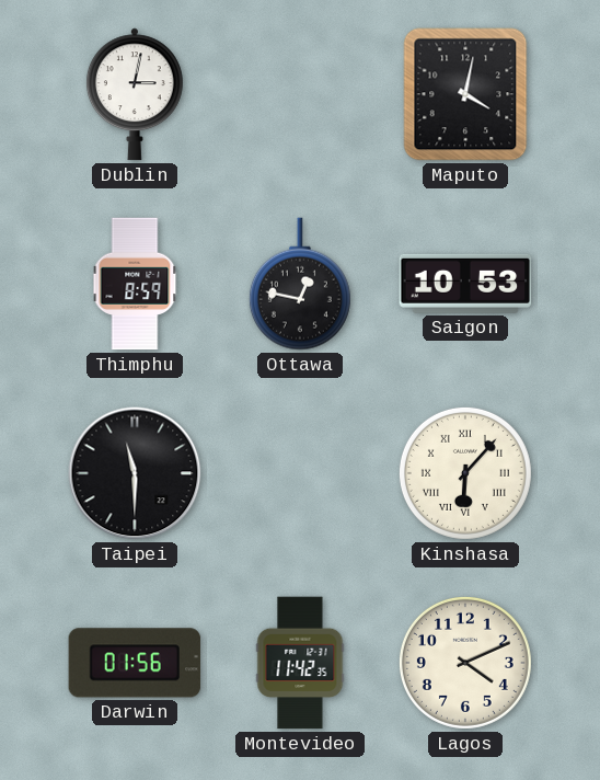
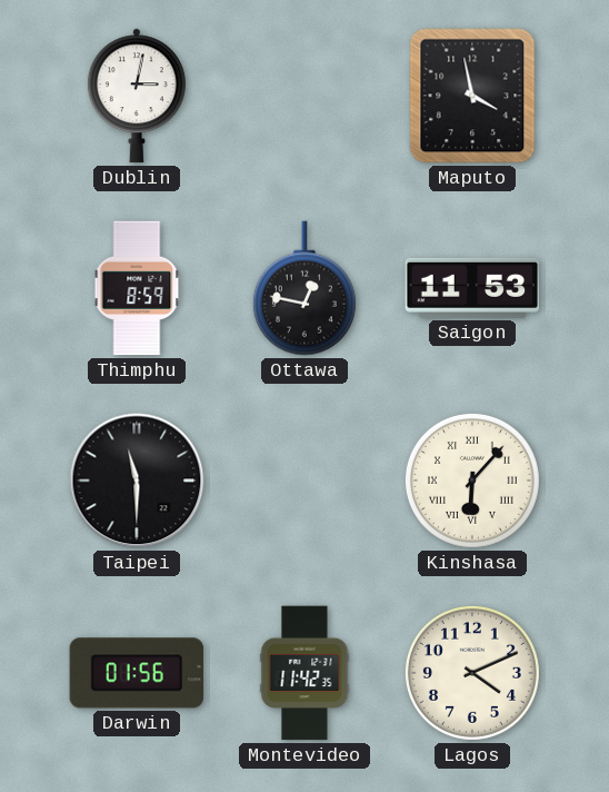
Maputo: 4:02 -> 3:58
Saigon: 10:53 -> 11:53
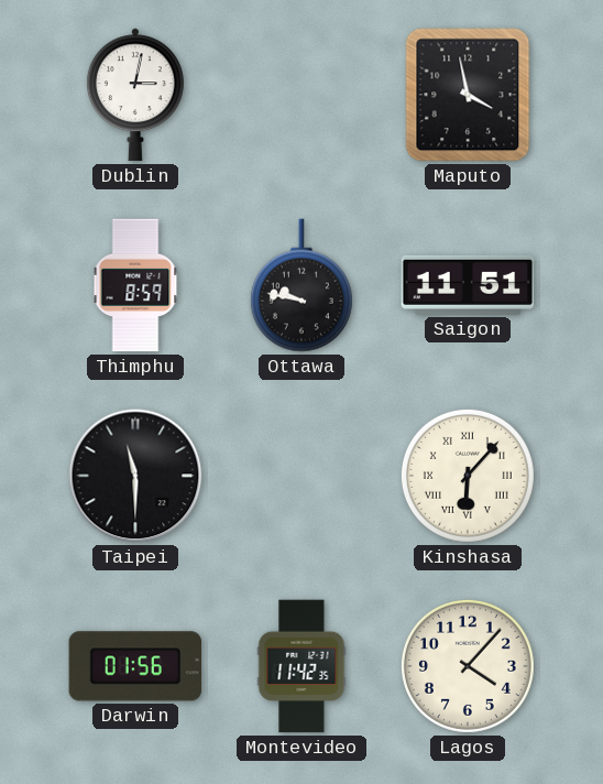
Ottawa: 12:47 -> 9:47
Saigon: 11:53 -> 11:51
Lagos: 4:11 -> 4:07
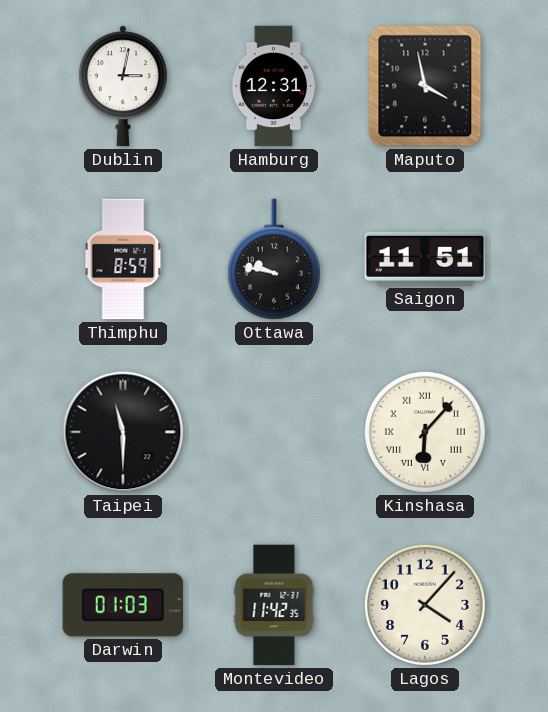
Hamburg: none -> 12:31
Darwin: 01:56 -> 01:03
